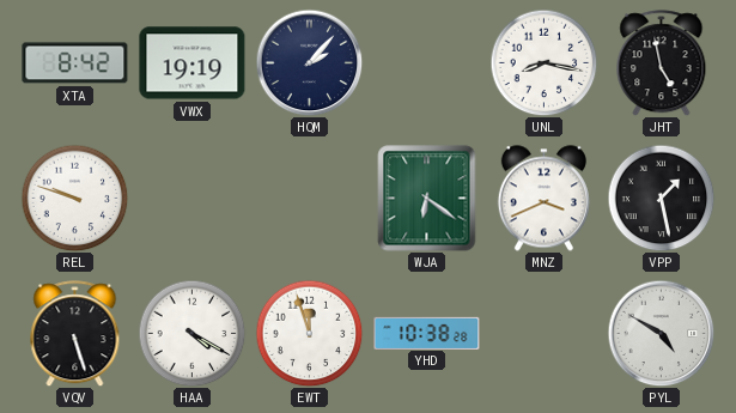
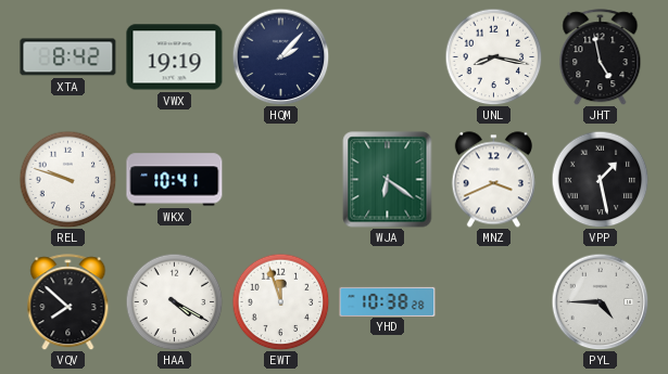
WKX: none -> 10:41
VQV: 5:27 -> 7:52
PYL: 4:50 -> 4:45
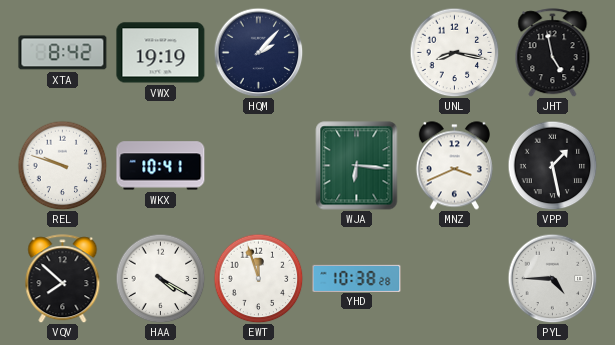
WJA: 6:21 -> 6:16
